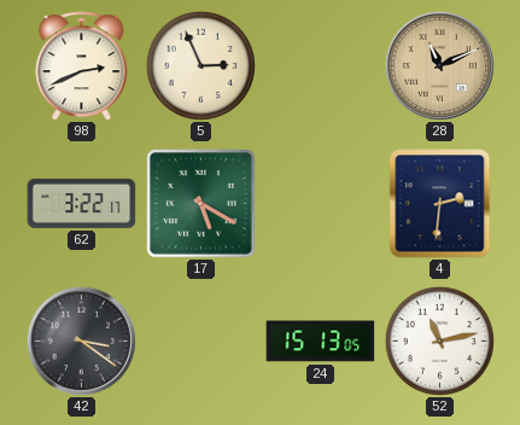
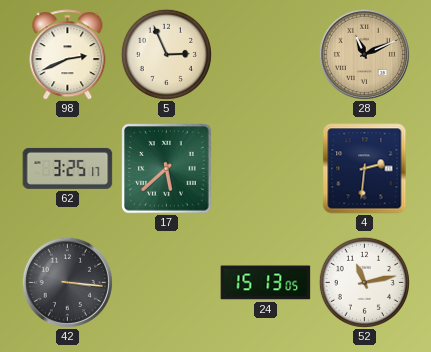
62: 3:22 -> 3:25
17: 5:20 -> 5:38
42: 3:21 -> 3:16
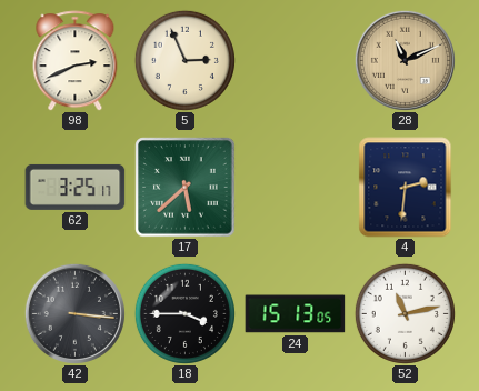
18: none -> 3:45
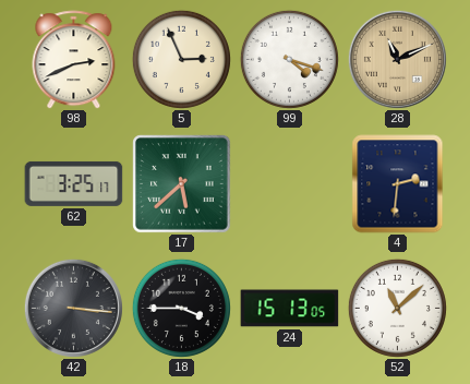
99: none -> 4:18
52: 11:13 -> 11:08
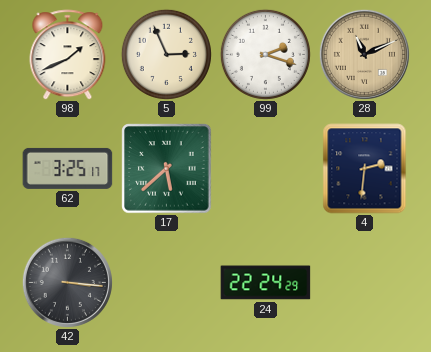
98: 2:41 -> 1:41
99: 4:18 -> 2:18
18: 3:45 -> none
24: 15:13 -> 22:24
52: 11:08 -> none
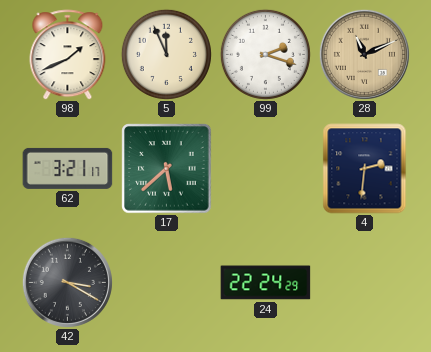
5: 2:56 -> 11:56
62: 3:25 -> 3:21
42: 3:16 -> 3:20
